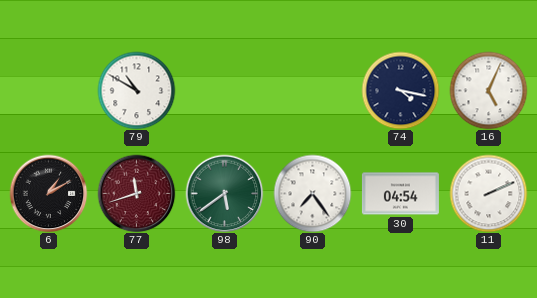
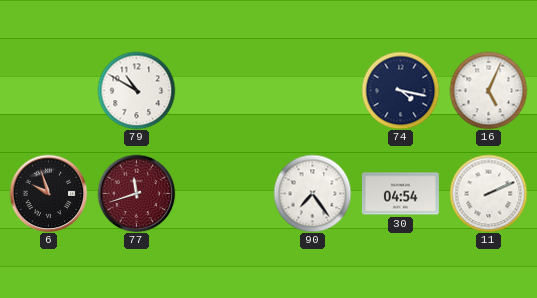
6: 1:10 -> 9:57
98: 5:39 -> none
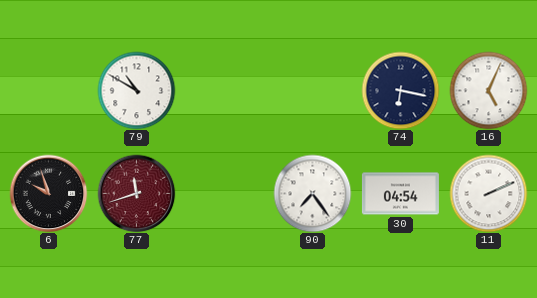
74: 4:17 -> 6:17
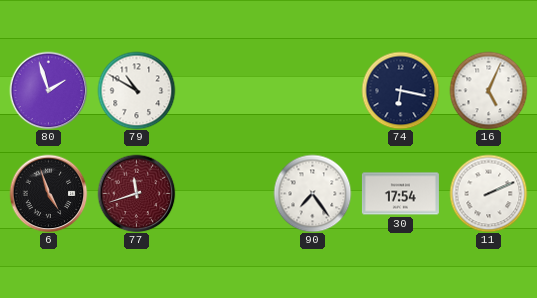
80: none -> 1:57
6: 9:57 -> 4:57
30: 04:54 -> 17:54
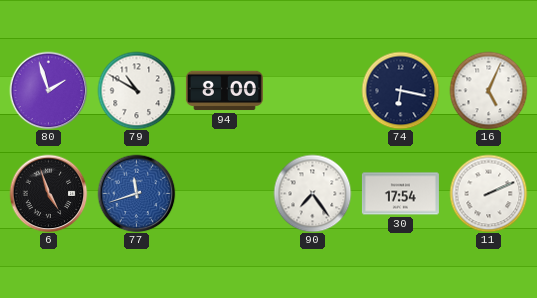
94: none -> 8:00
77 dial: burgundy -> blue
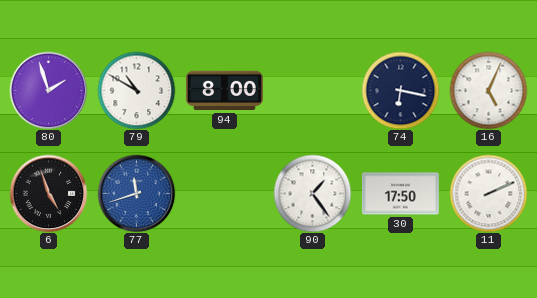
90: 7:24 -> 1:24
30: 17:54 -> 17:50
